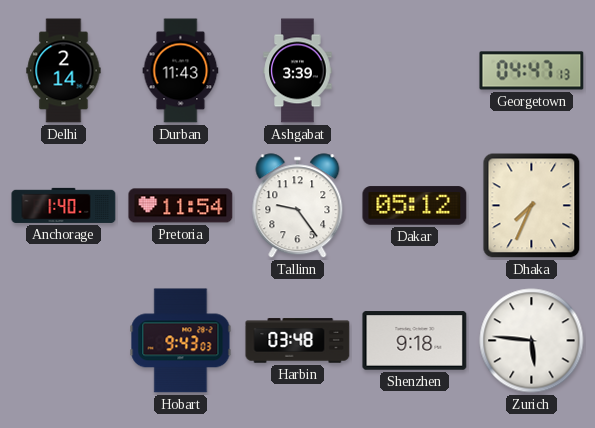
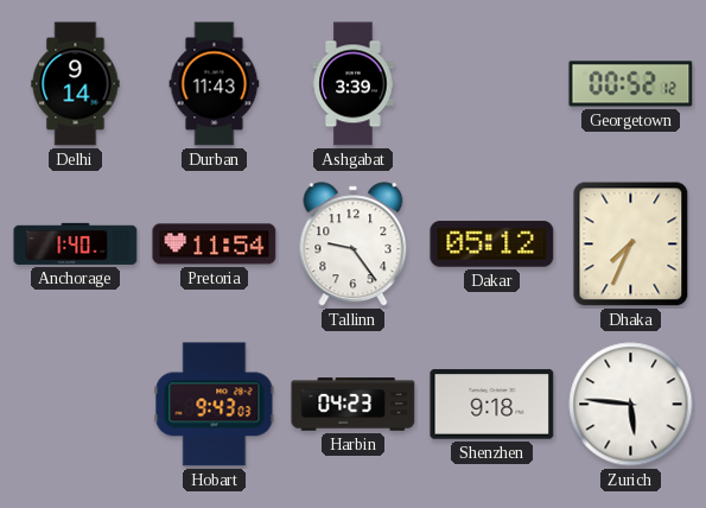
Delhi: 2:14 -> 9:14
Georgetown: 04:47 -> 00:52
Harbin: 03:48 -> 04:23
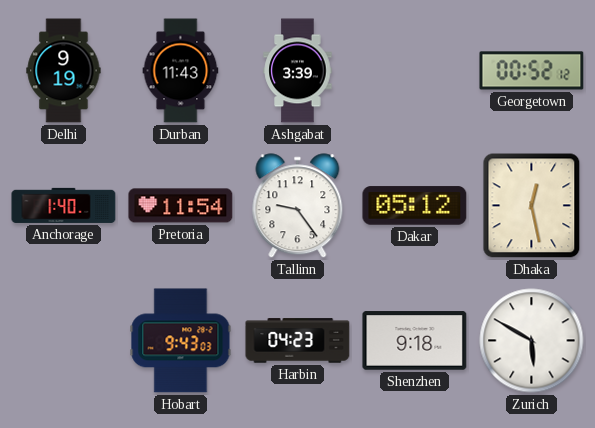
Delhi: 9:14 -> 9:19
Dhaka: 7:34 -> 12:28
Zurich: 5:46 -> 5:50
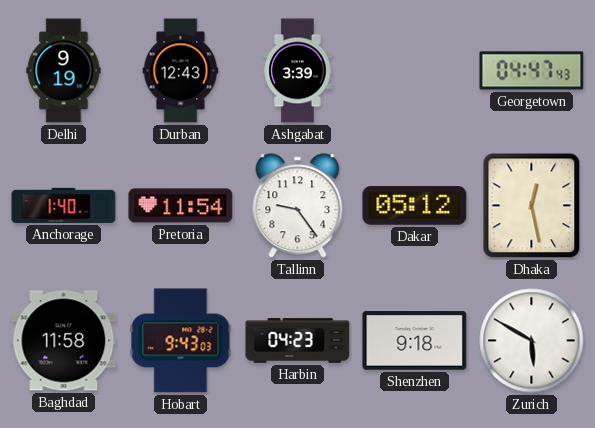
Durban: 11:43 -> 12:43
Georgetown: 00:52 -> 04:47
Baghdad: none -> 11:58
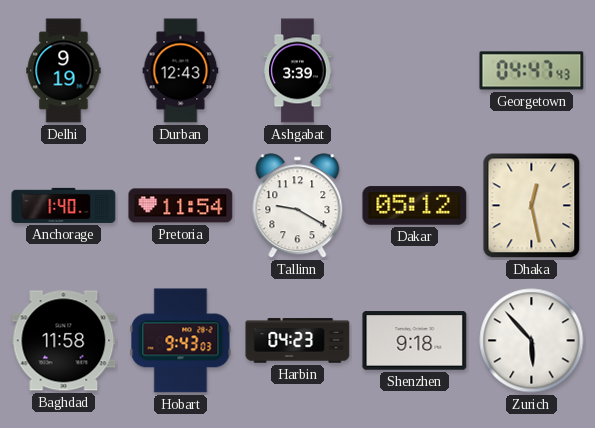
Tallinn: 9:24 -> 9:20
Zurich: 5:50 -> 5:53
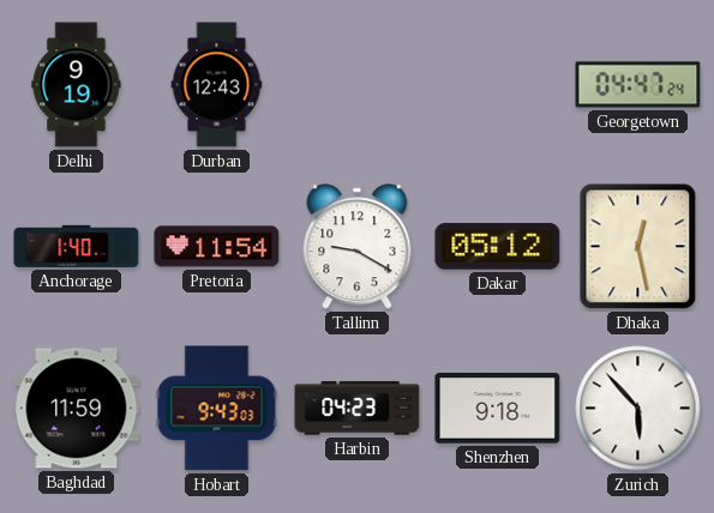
Ashgabat: 3:39 -> none
Georgetown: 04:47:43 -> 04:47:24
Baghdad: 11:58 -> 11:59
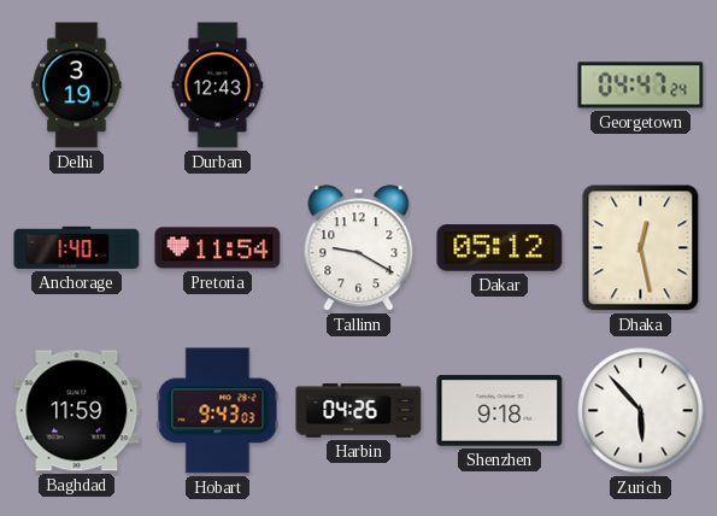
Delhi: 9:19 -> 3:19
Harbin: 04:23 -> 04:26
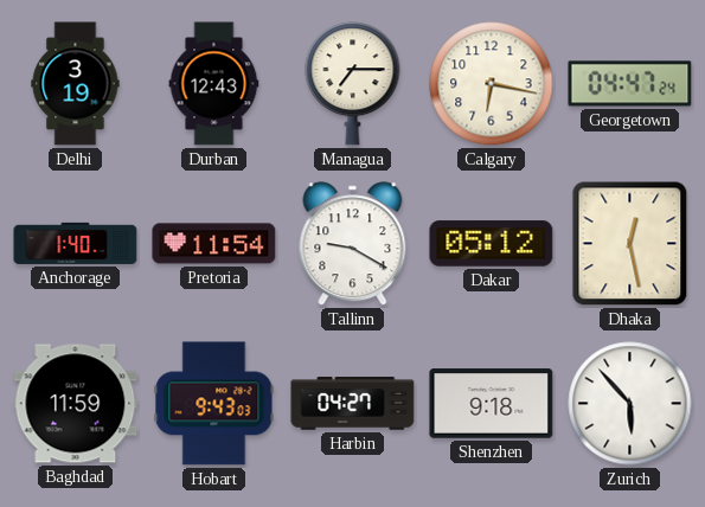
Managua: none -> 7:15
Calgary: none -> 6:17
Harbin: 04:26 -> 04:27
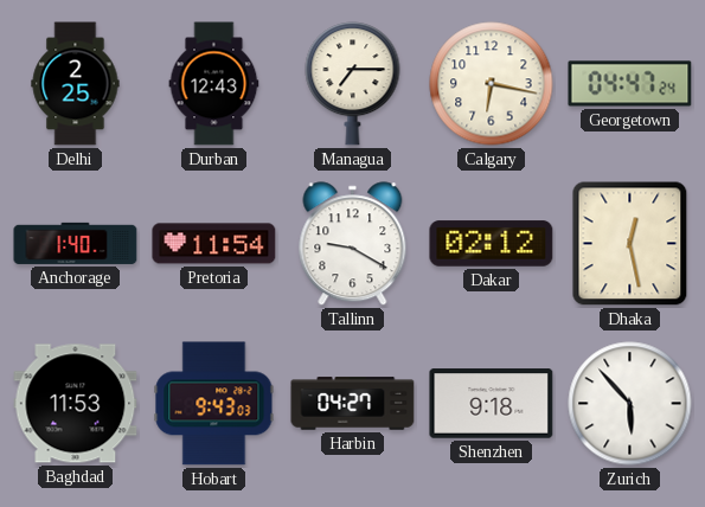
Delhi: 3:19 -> 2:25
Dakar: 05:12 -> 02:12
Baghdad: 11:59 -> 11:53
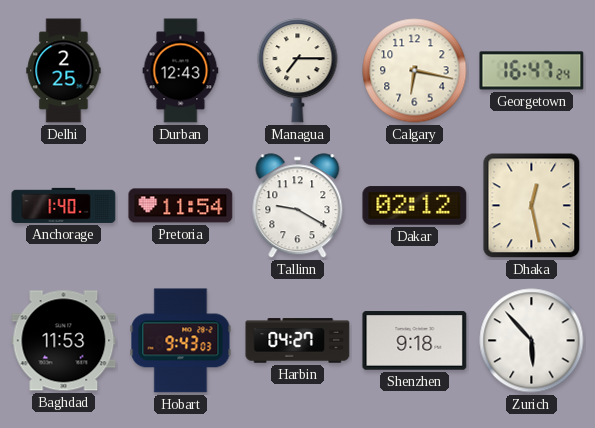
Georgetown: 04:47 -> 16:47
